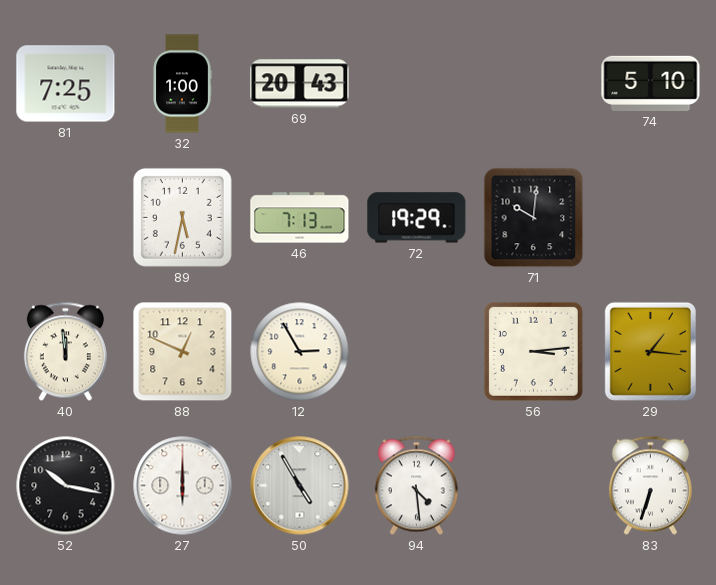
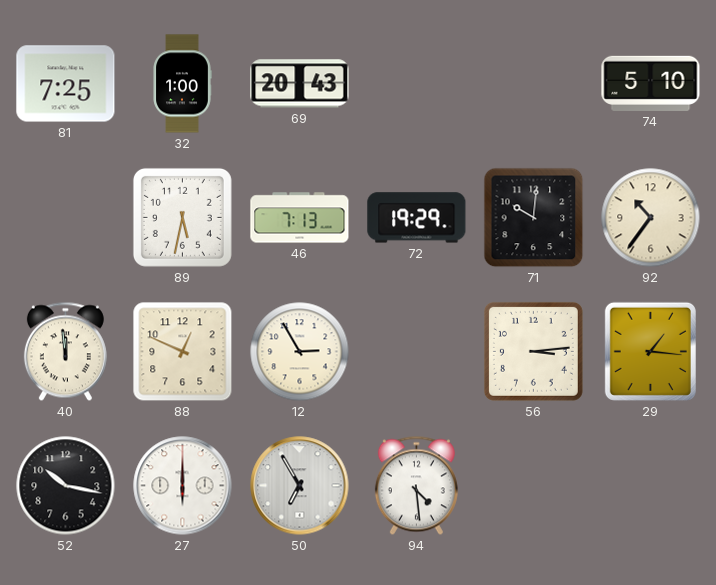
92: none -> 10:36
50: 4:55 -> 6:55
83: 6:33 -> none
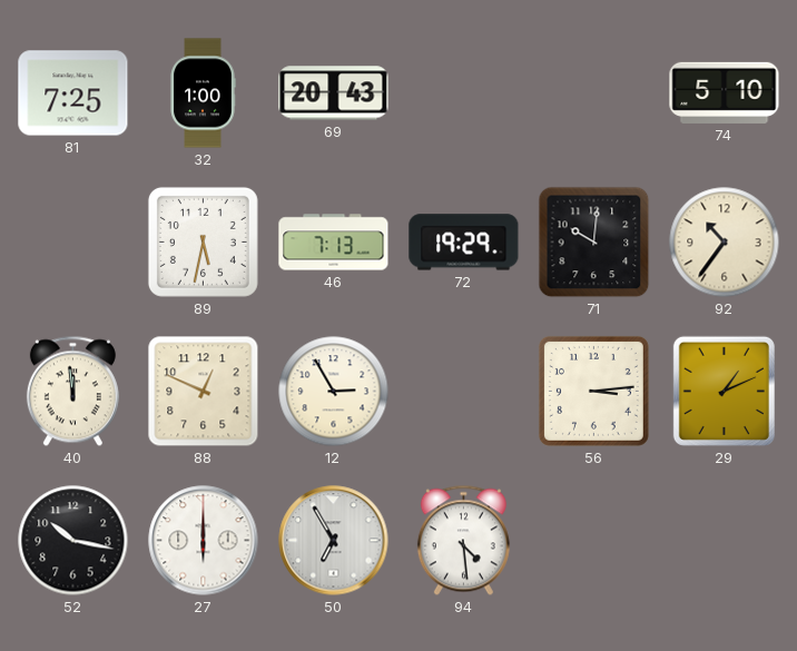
29: 1:16 -> 1:11
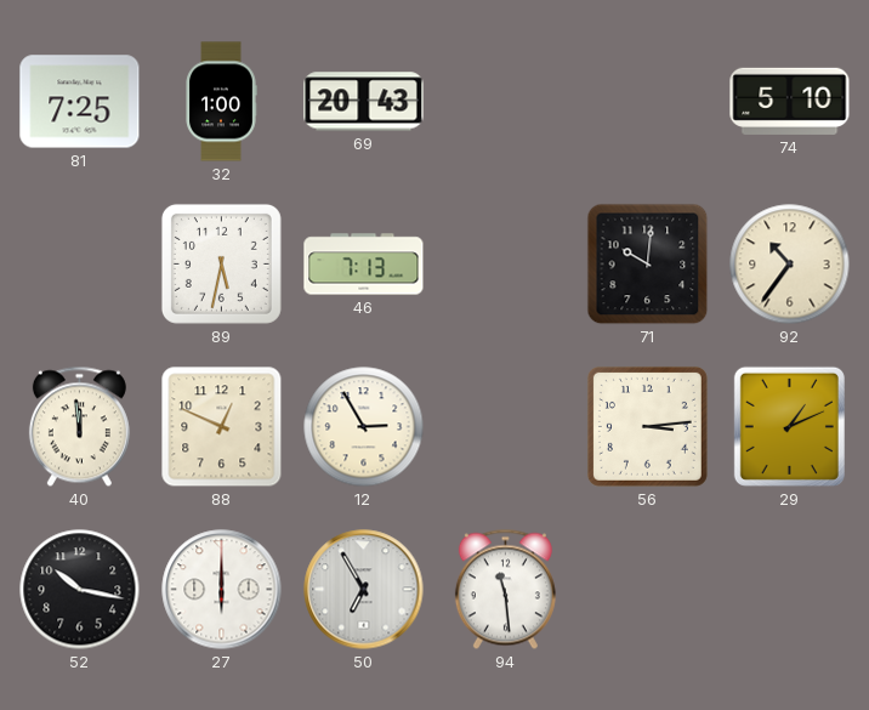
72: 19:29 -> none
94: 4:29 -> 11:29
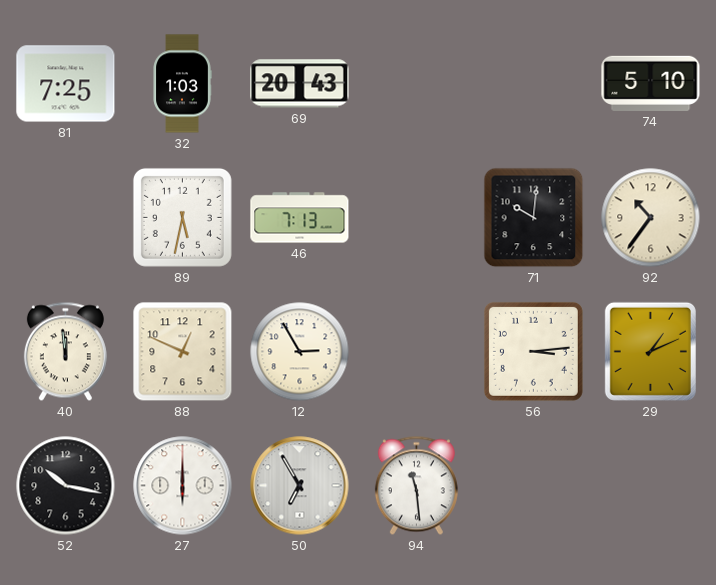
32: 1:00 -> 1:03
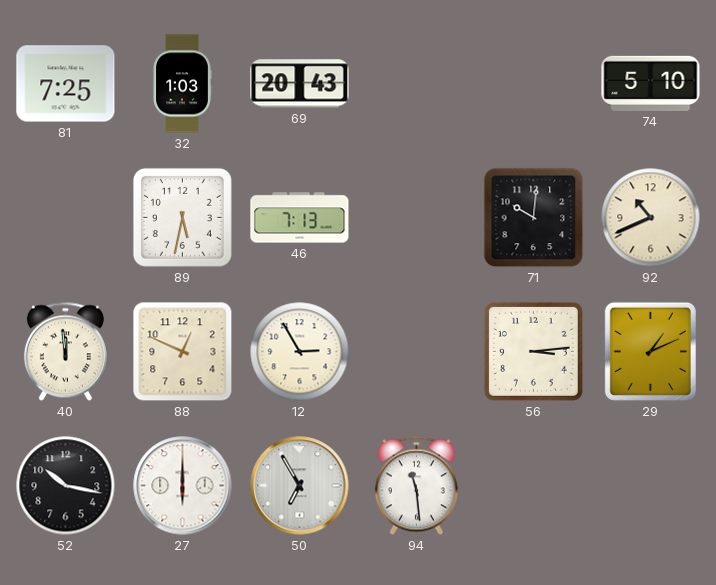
92: 10:36 -> 10:41
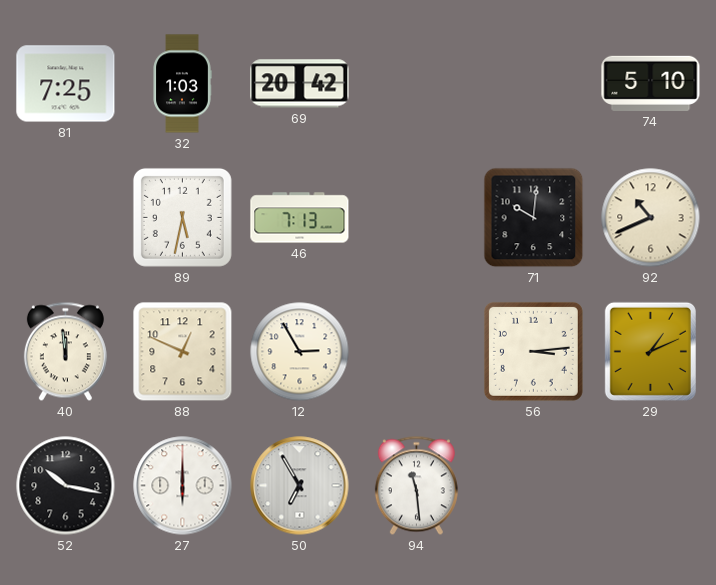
69: 20:43 -> 20:42
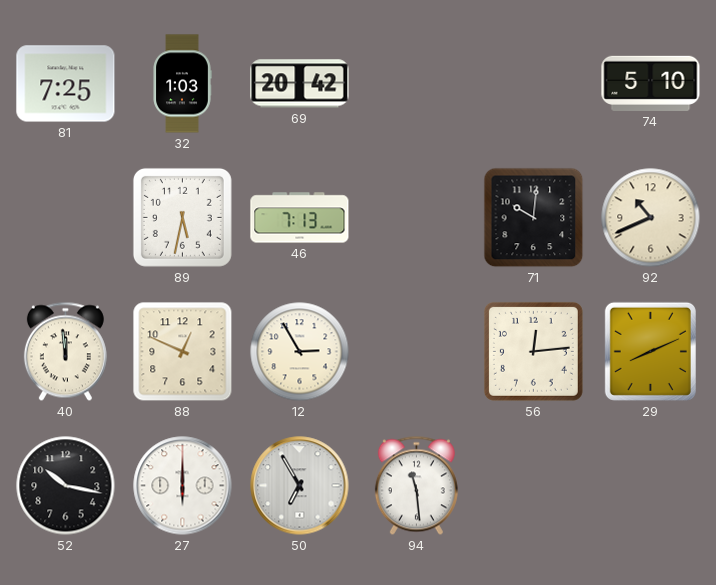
56: 3:14 -> 12:14
29: 1:11 -> 8:11
